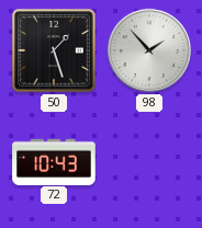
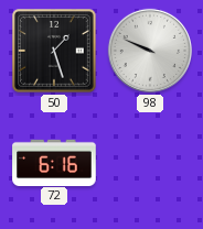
98: 1:53 -> 9:49
72: 10:43 -> 6:16
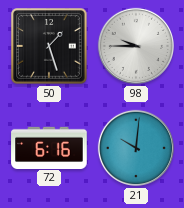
98: 9:49 -> 9:45
21: none -> 10:01
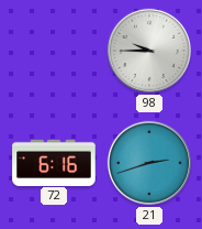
50: 1:27 -> none
21: 10:01 -> 2:42
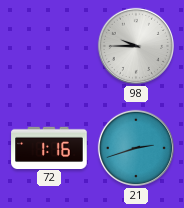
72: 6:16 -> 1:16
